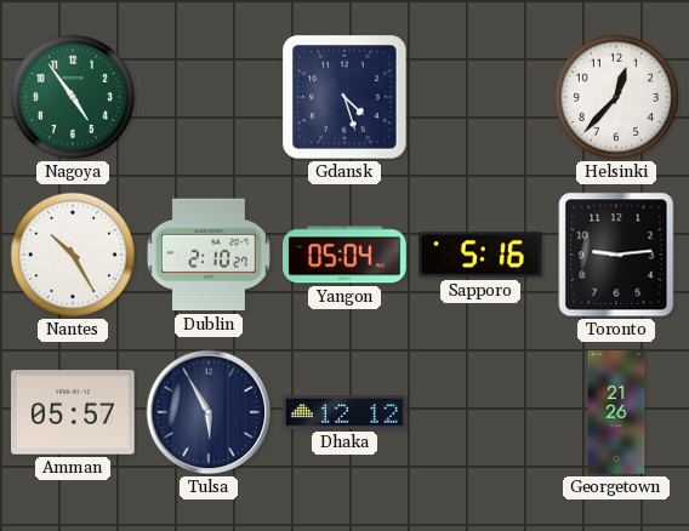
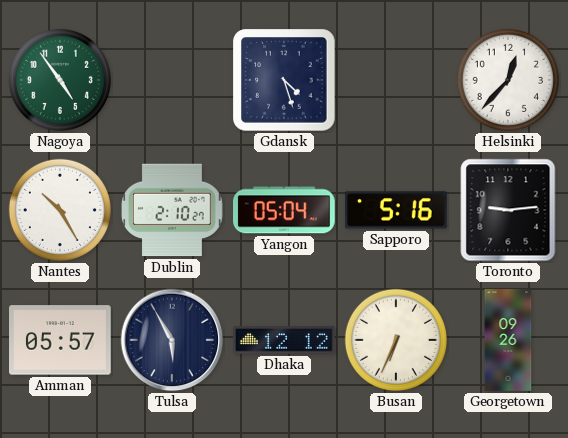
Busan: none -> 6:34
Georgetown: 21:26 -> 09:26
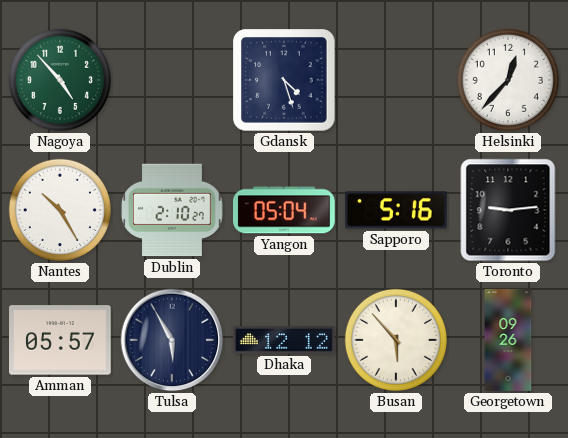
Nagoya: 4:54 -> 4:53
Busan: 6:34 -> 5:53
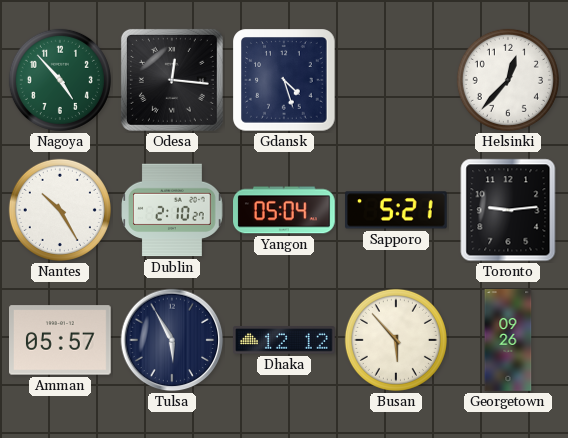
Odesa: none -> 12:16
Sapporo: 5:16 -> 5:21
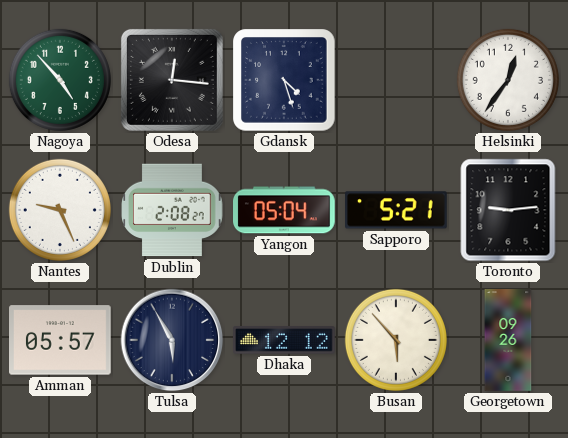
Helsinki: 12:37 -> 12:36
Nantes: 10:25 -> 9:26
Dublin: 2:10 -> 2:08
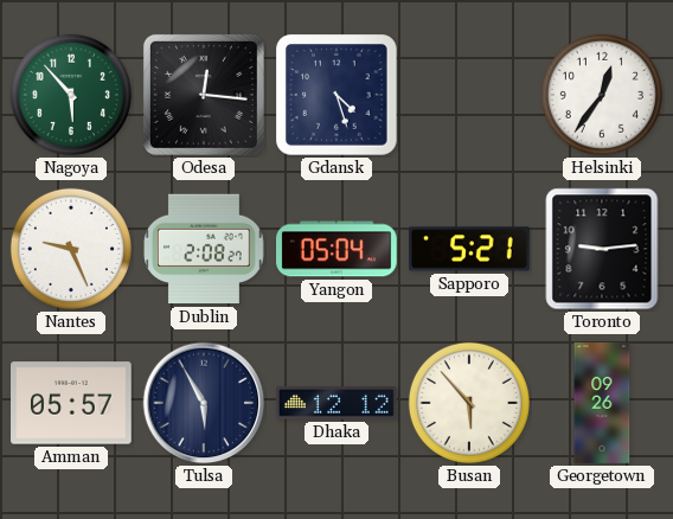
Nagoya: 4:53 -> 5:53
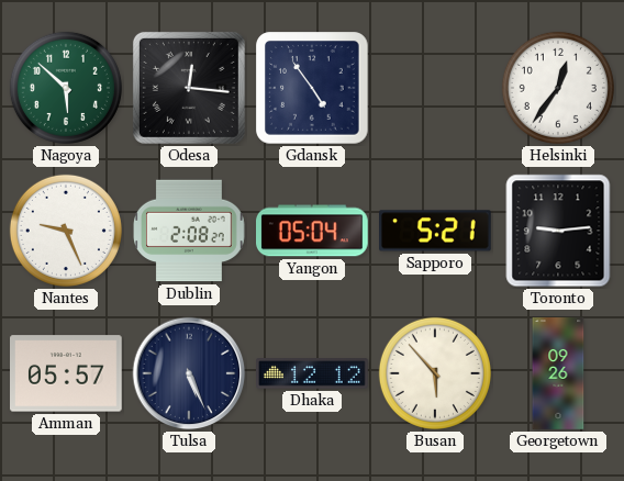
Nagoya: 5:53 -> 5:52
Gdansk: 4:27 -> 4:54
Tulsa: 5:55 -> 5:26
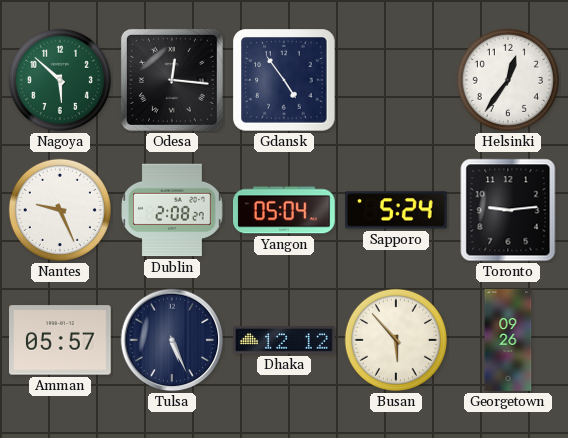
Sapporo: 5:21 -> 5:24
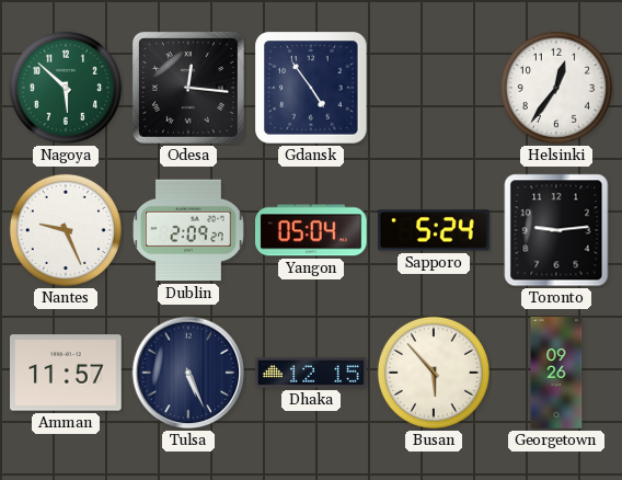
Dublin: 2:08 -> 2:09
Amman: 05:57 -> 11:57
Dhaka: 12:12 -> 12:15
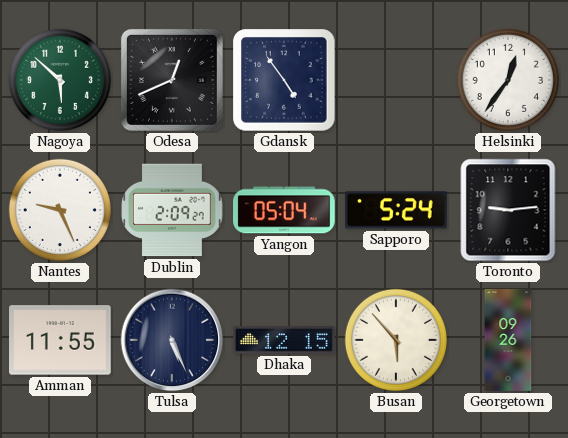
Odesa: 12:16 -> 12:41
Amman: 11:57 -> 11:55
